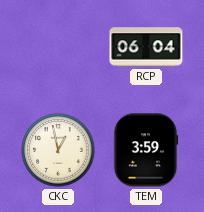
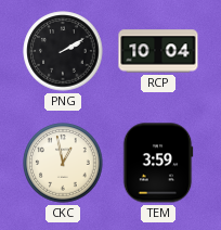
PNG: none -> 2:10
RCP: 06:04 -> 10:04
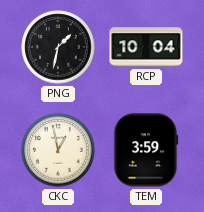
PNG: 2:10 -> 1:32
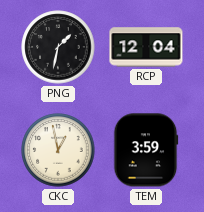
RCP: 10:04 -> 12:04
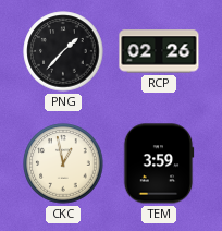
PNG: 1:32 -> 1:37
RCP: 12:04 -> 02:26
